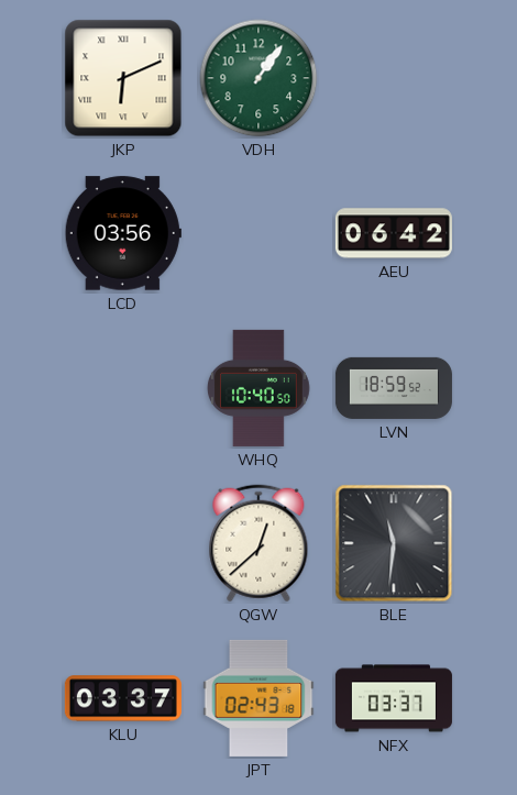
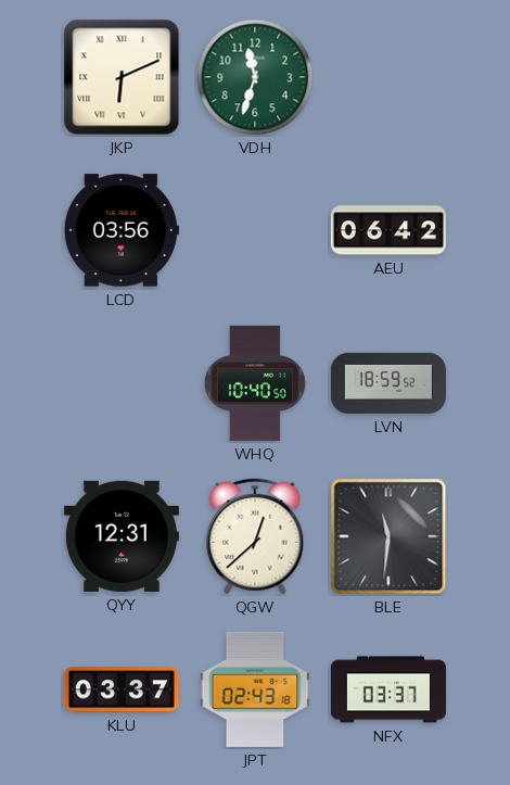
VDH: 1:06 -> 11:33
QYY: none -> 12:31
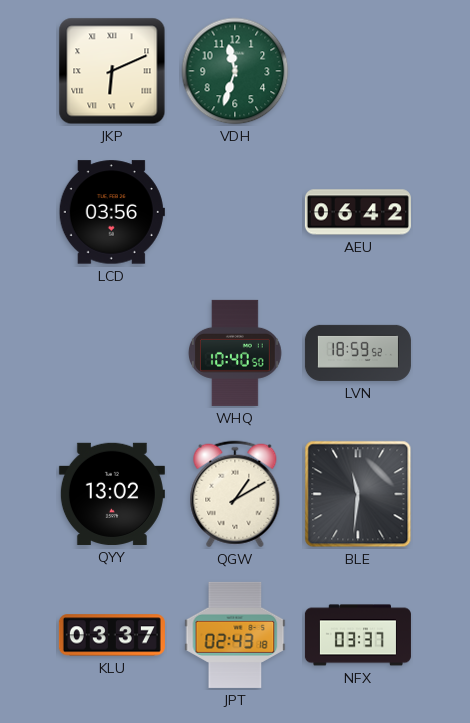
QYY: 12:31 -> 13:02
QGW: 12:38 -> 1:10
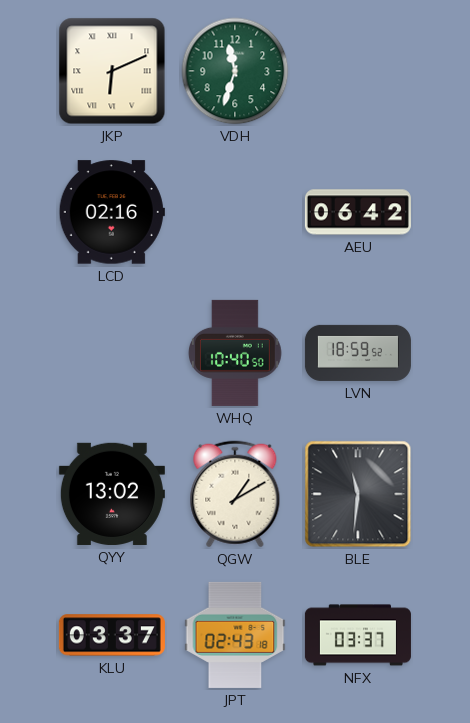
LCD: 03:56 -> 02:16
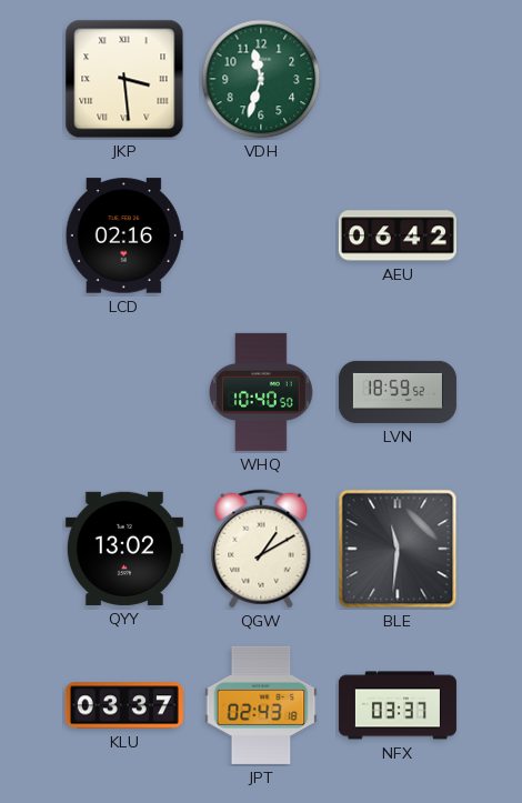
JKP: 6:11 -> 3:29
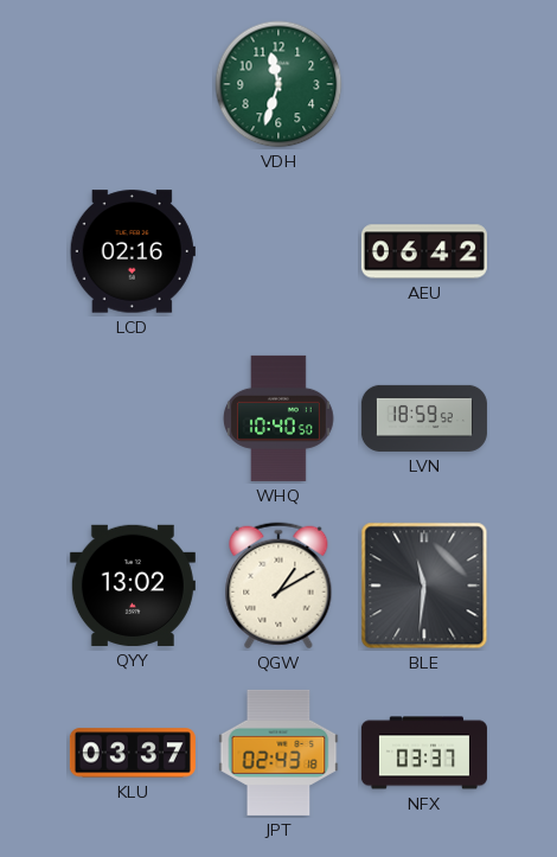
JKP: 3:29 -> none
